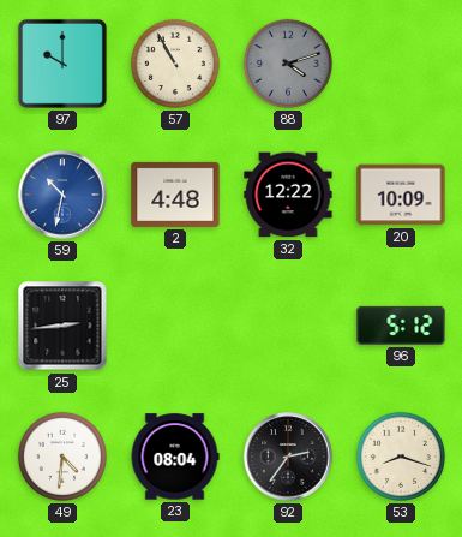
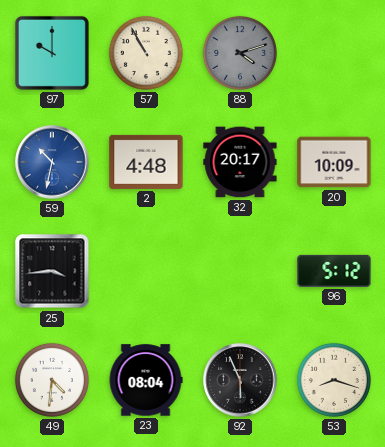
32: 12:22 -> 20:17
25: 2:44 -> 3:44
92: 2:36 -> 5:56
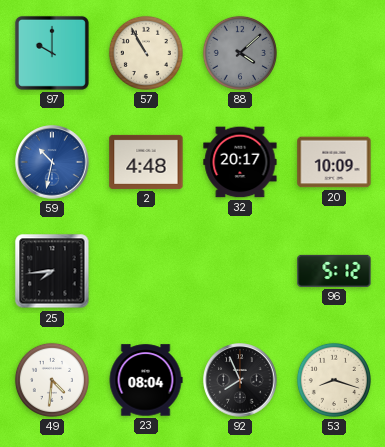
88: 4:12 -> 4:08
25: 3:44 -> 7:44
92: 5:56 -> 7:56
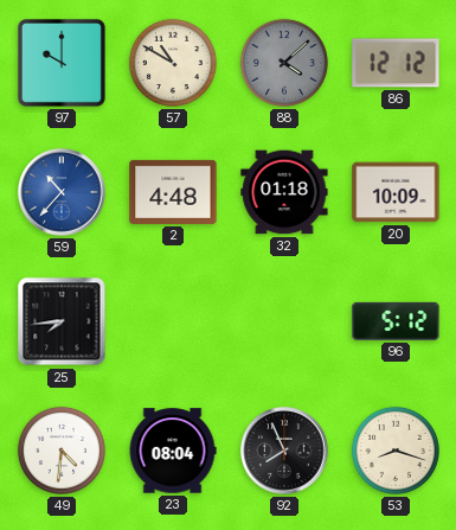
57: 10:55 -> 10:50
86: none -> 12:12
59: 10:32 -> 10:37
32: 20:17 -> 01:18
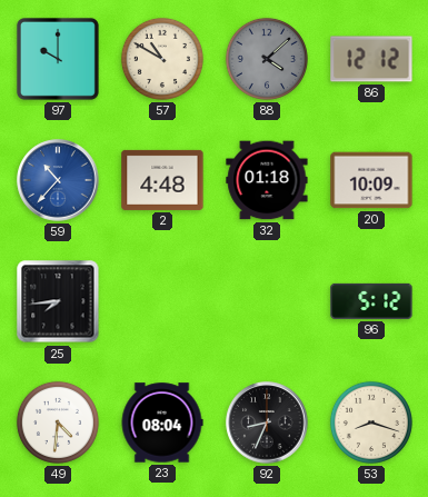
92: 7:56 -> 8:34
